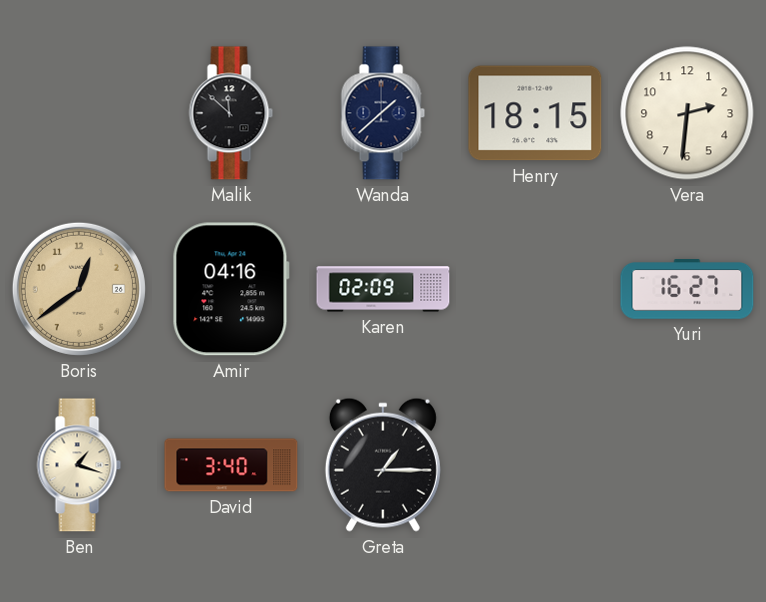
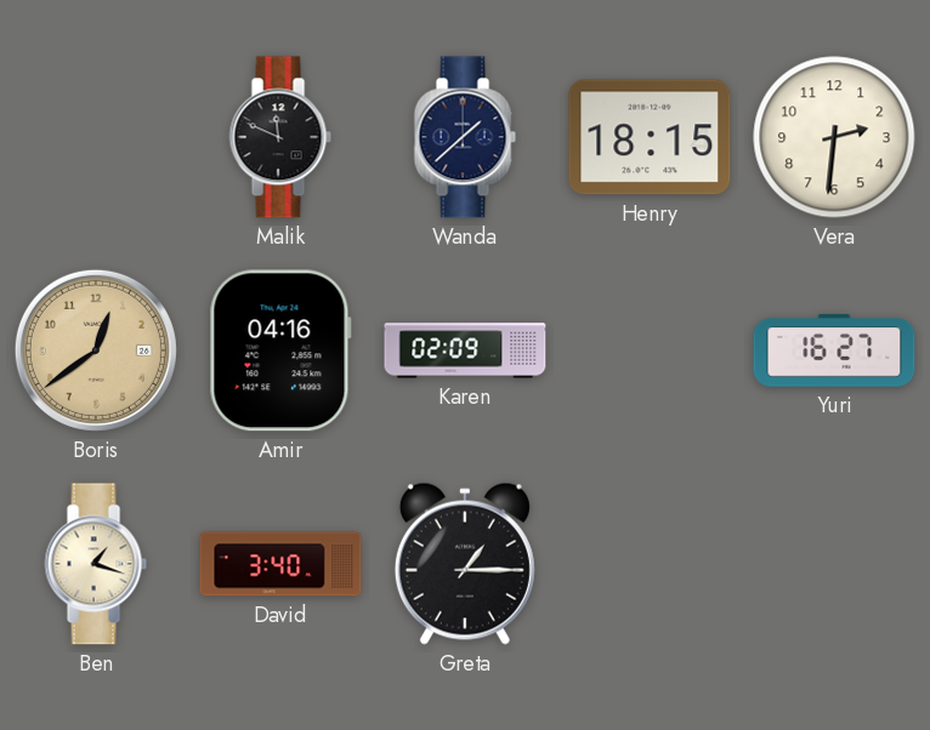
Malik: 11:52 -> 11:49
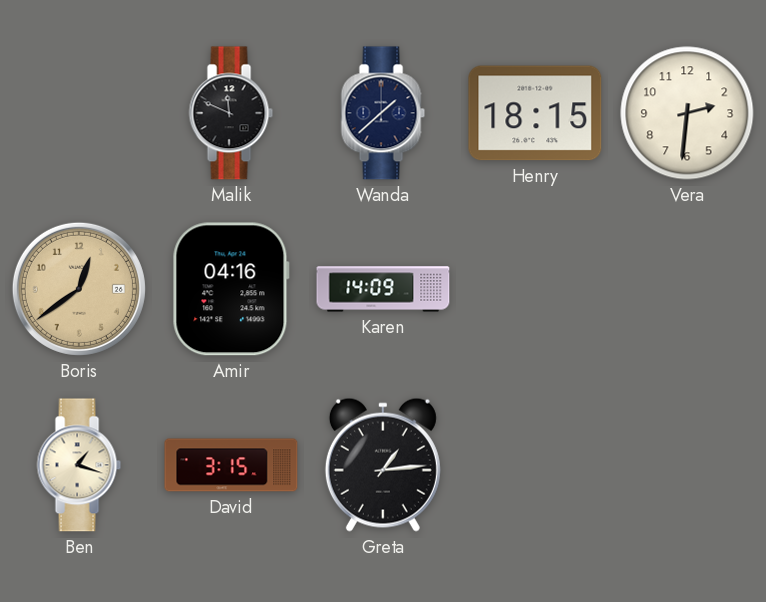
Karen: 02:09 -> 14:09
Yuri: 16:27 -> none
David: 3:40 -> 3:15
Greta: 1:15 -> 1:14
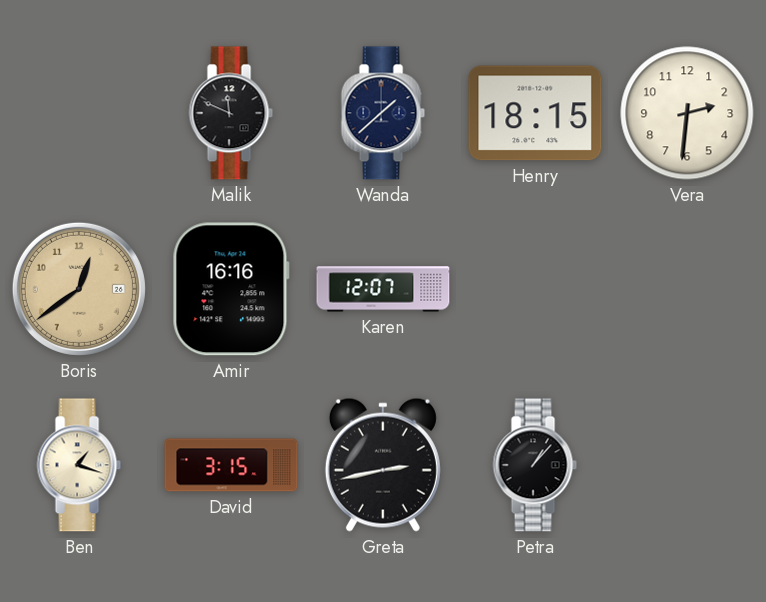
Amir: 04:16 -> 16:16
Karen: 14:09 -> 12:07
Greta: 1:14 -> 2:43
Petra: none -> 1:07
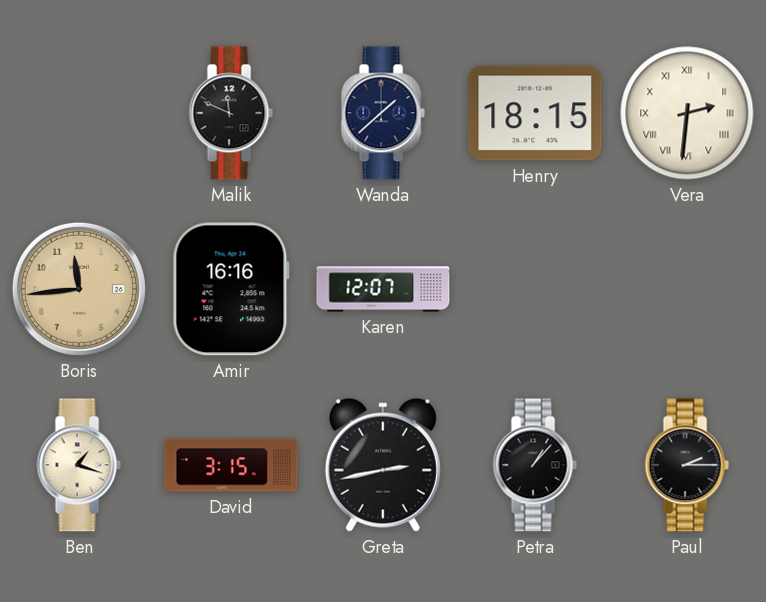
Vera numerals: Arabic -> Roman
Boris: 12:39 -> 11:44
Paul: none -> 2:15
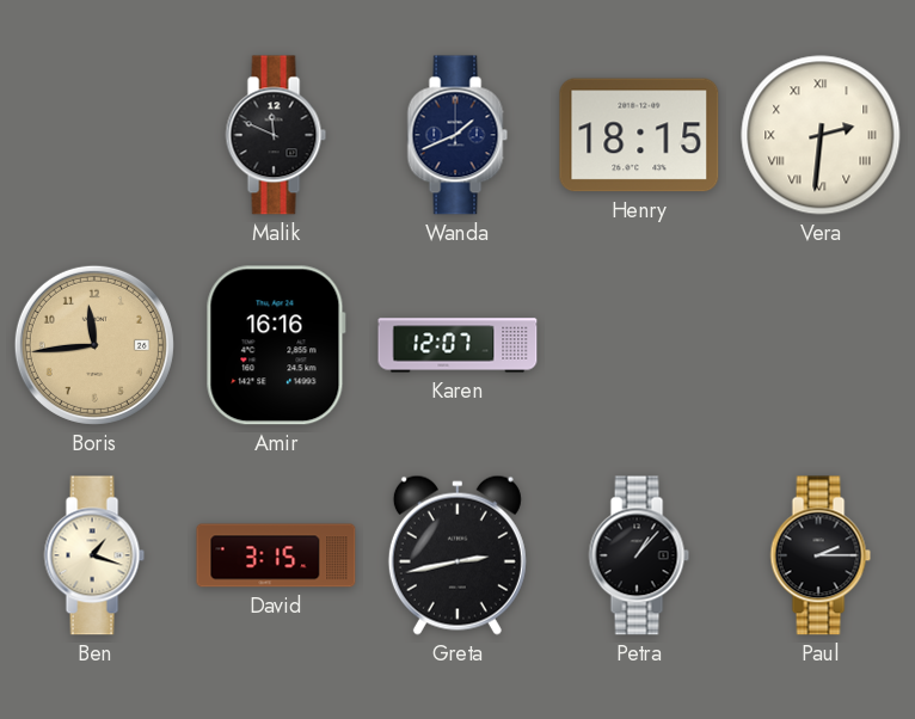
Wanda: 1:38 -> 1:41
